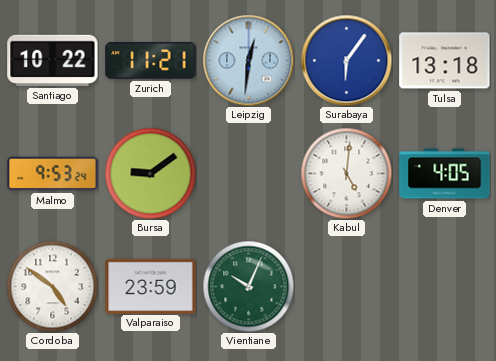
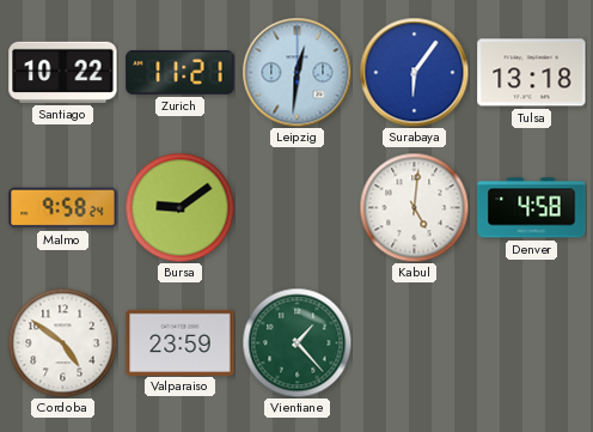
Malmo: 9:53 -> 9:58
Denver: 4:05 -> 4:58
Vientiane: 10:04 -> 1:23
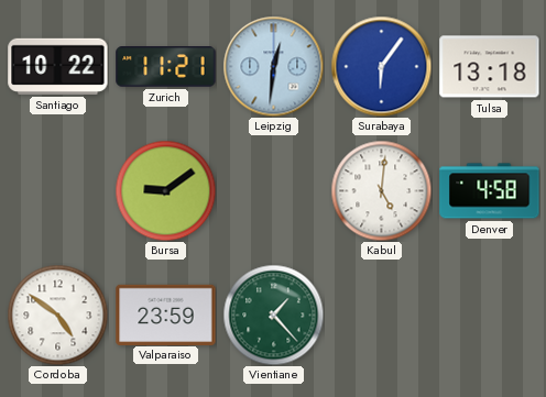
Malmo: 9:58 -> none
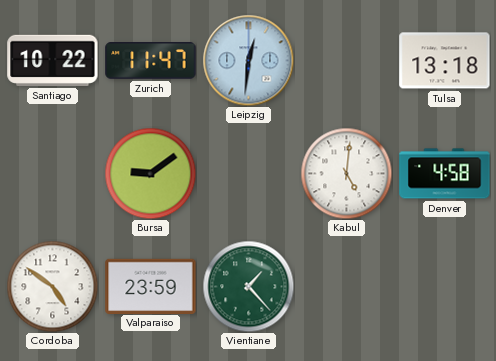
Zurich: 11:21 -> 11:47
Surabaya: 6:06 -> none
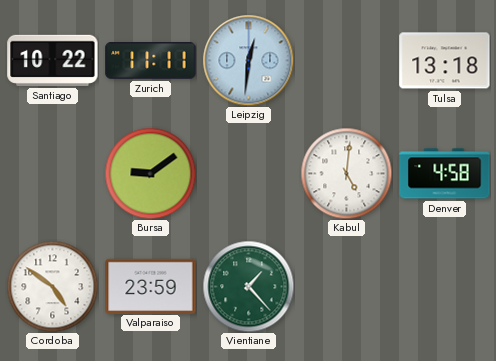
Zurich: 11:47 -> 11:11
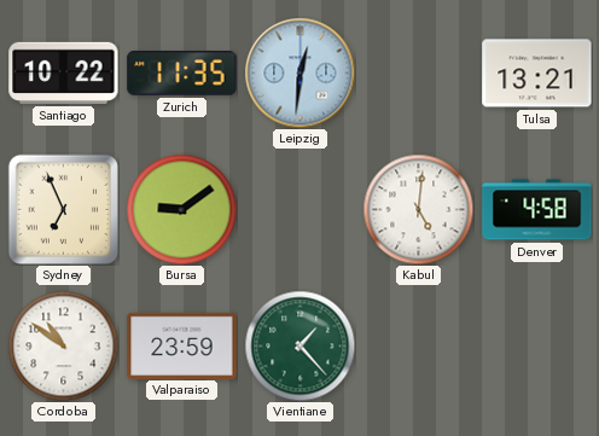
Zurich: 11:11 -> 11:35
Tulsa: 13:18 -> 13:21
Sydney: none -> 6:56
Cordoba: 4:51 -> 10:51
